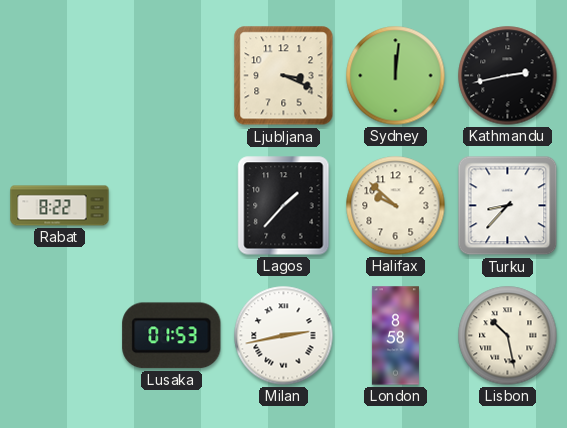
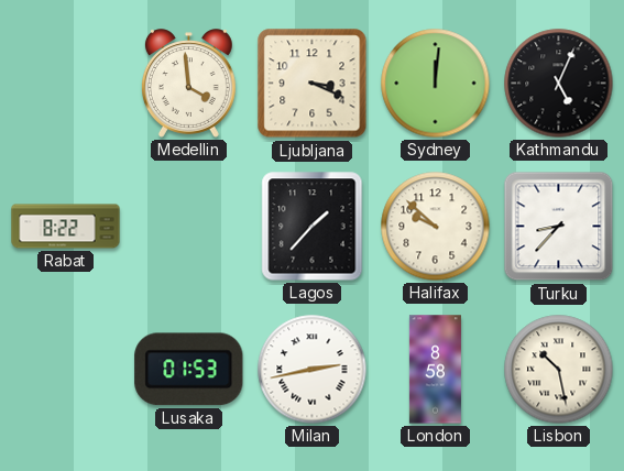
Medellin: none -> 3:59
Kathmandu: 2:43 -> 5:04
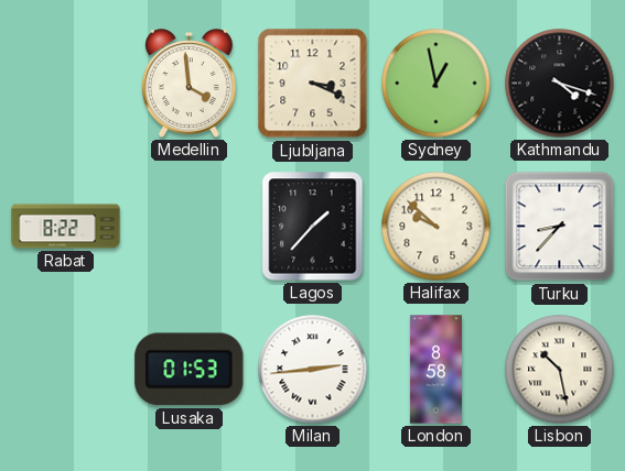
Sydney: 12:01 -> 12:58
Kathmandu: 5:04 -> 4:18
Milan: 2:43 -> 2:44
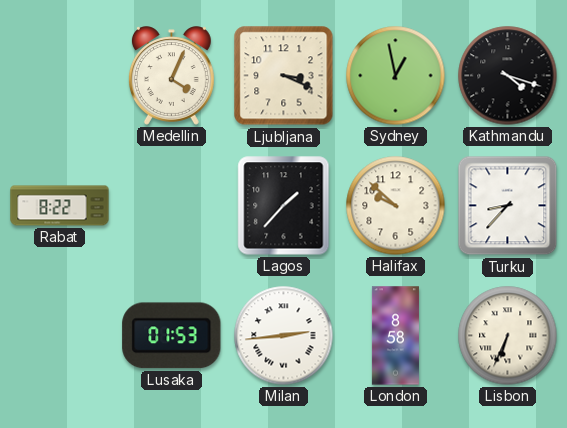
Medellin: 3:59 -> 4:04
Lisbon: 10:28 -> 6:34
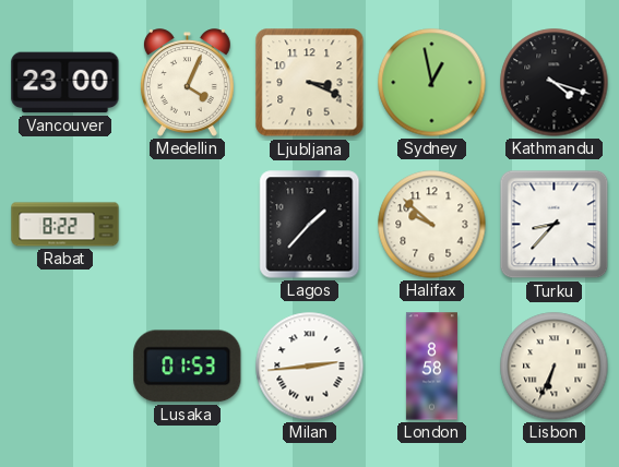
Vancouver: none -> 23:00
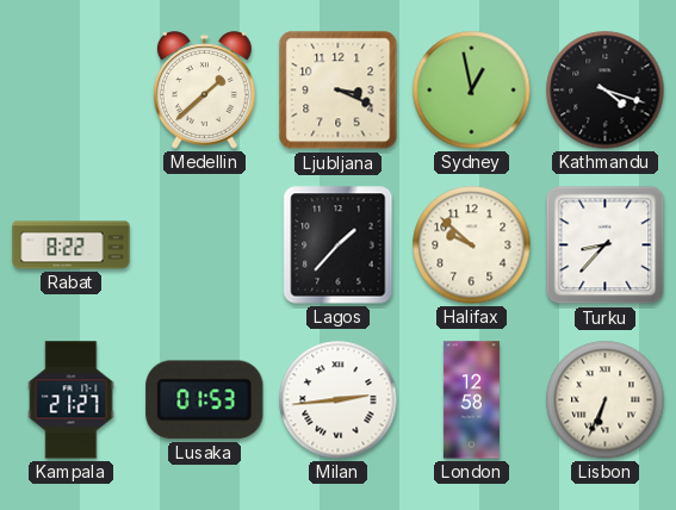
Vancouver: 23:00 -> none
Medellin: 4:04 -> 1:38
Kampala: none -> 21:27
London: 8:58 -> 12:58
